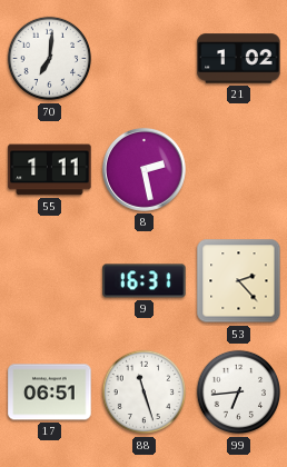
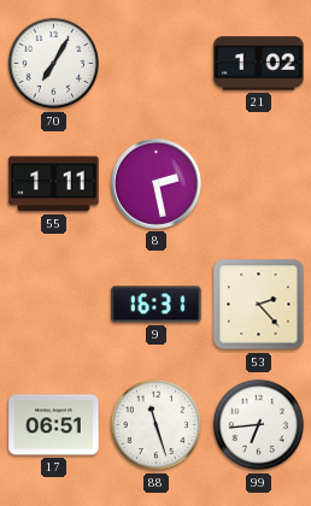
70: 7:01 -> 7:05
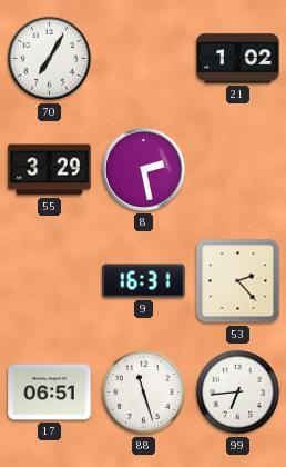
55: 1:11 -> 3:29
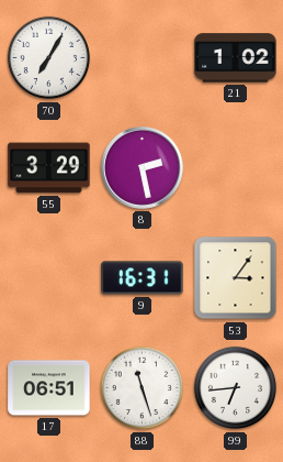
53: 2:23 -> 3:06
